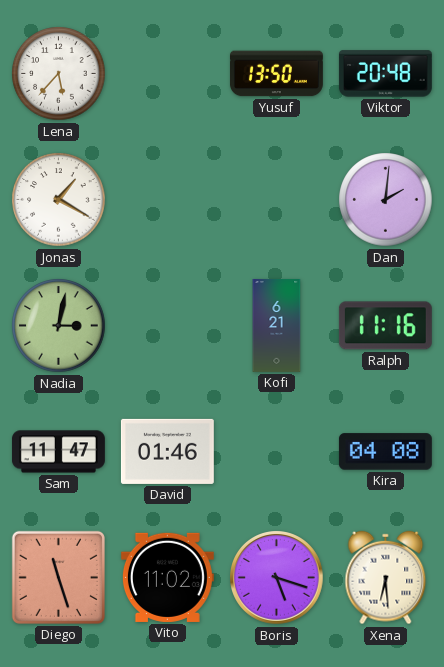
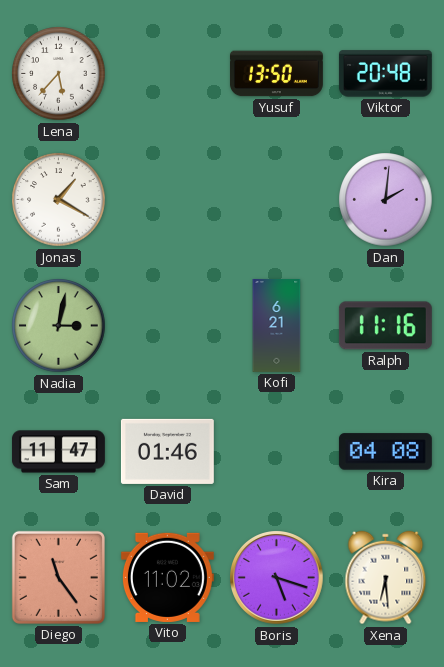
Diego: 11:27 -> 11:24
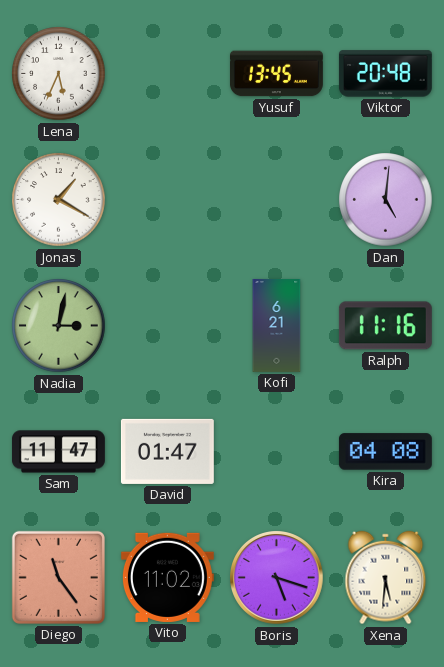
Lena: 5:37 -> 5:34
Yusuf: 13:50 -> 13:45
Dan: 2:01 -> 5:01
David: 01:46 -> 01:47
Xena: 6:29 -> 5:31
